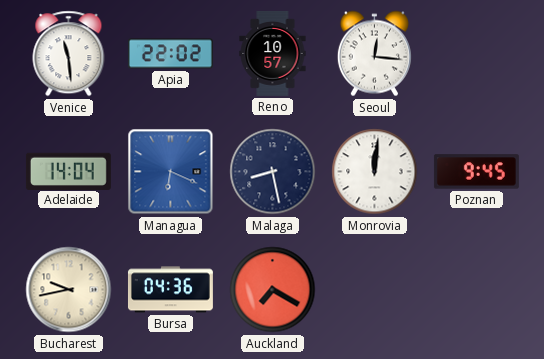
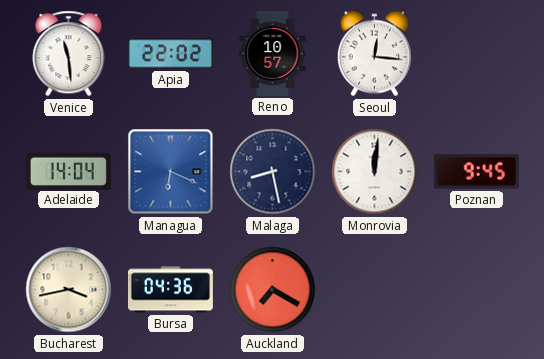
Bucharest: 9:43 -> 3:43
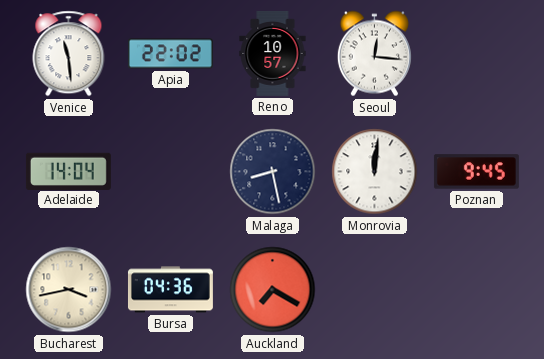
Managua: 6:19 -> none
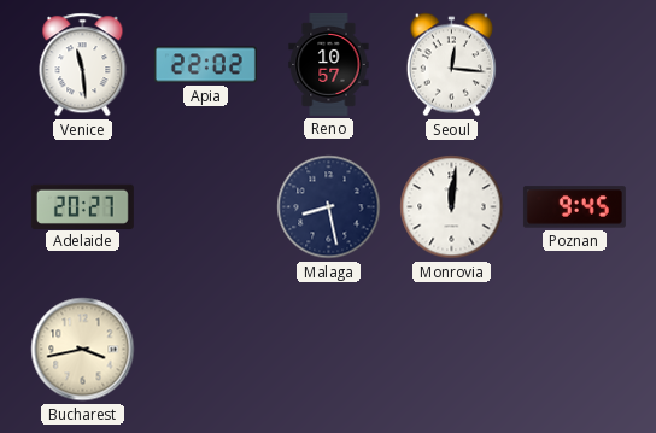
Adelaide: 14:04 -> 20:27
Bursa: 04:36 -> none
Auckland: 7:20 -> none
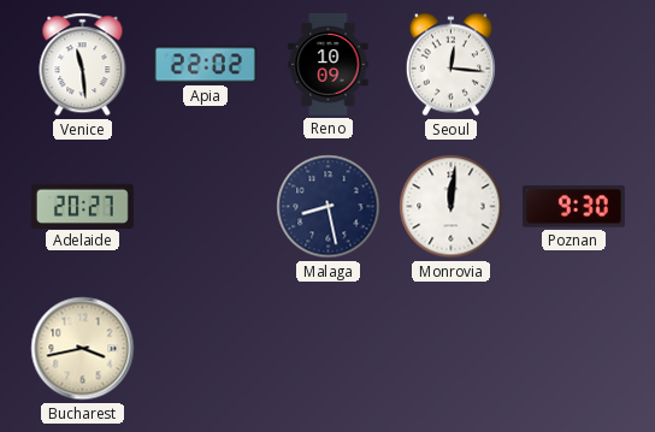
Reno: 10:57 -> 10:09
Poznan: 9:45 -> 9:30
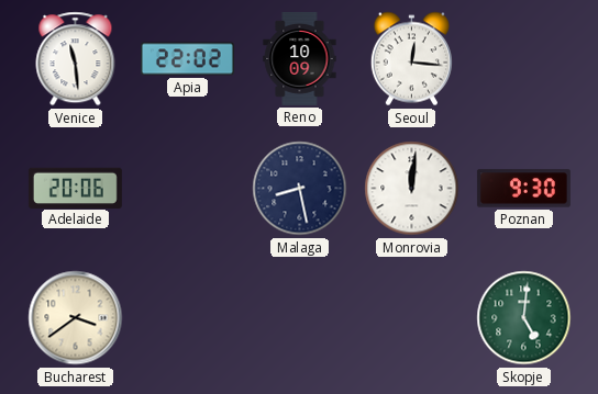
Adelaide: 20:27 -> 20:06
Bucharest: 3:43 -> 3:39
Skopje: none -> 5:01
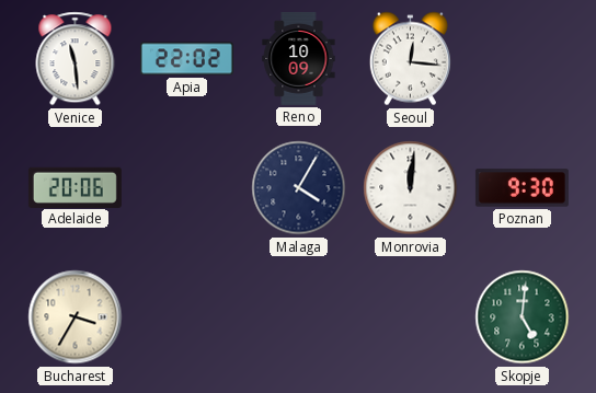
Malaga: 8:28 -> 4:05
Bucharest: 3:39 -> 3:35
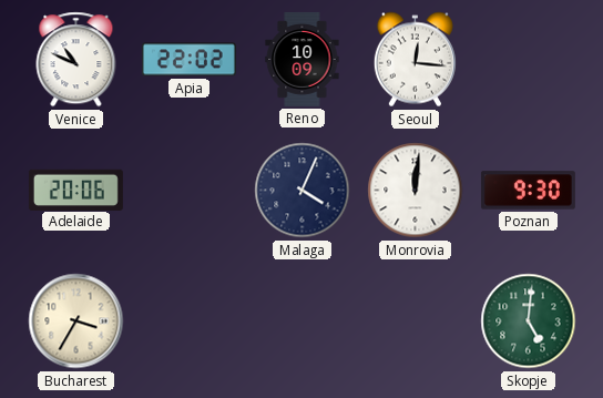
Venice: 11:29 -> 10:49
Malaga: 4:05 -> 4:04
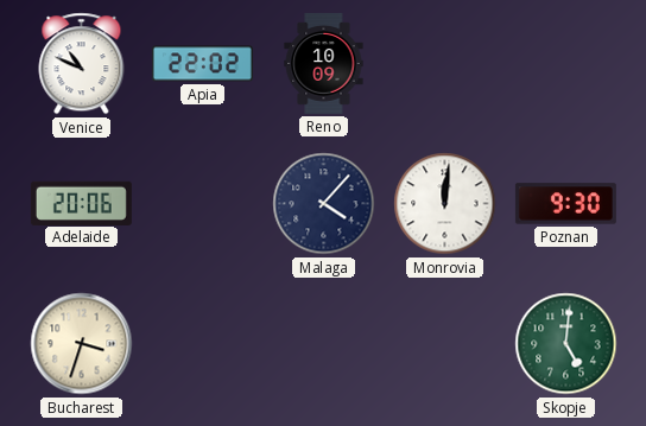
Seoul: 12:16 -> none
Malaga: 4:04 -> 4:07
Bucharest: 3:35 -> 3:33
